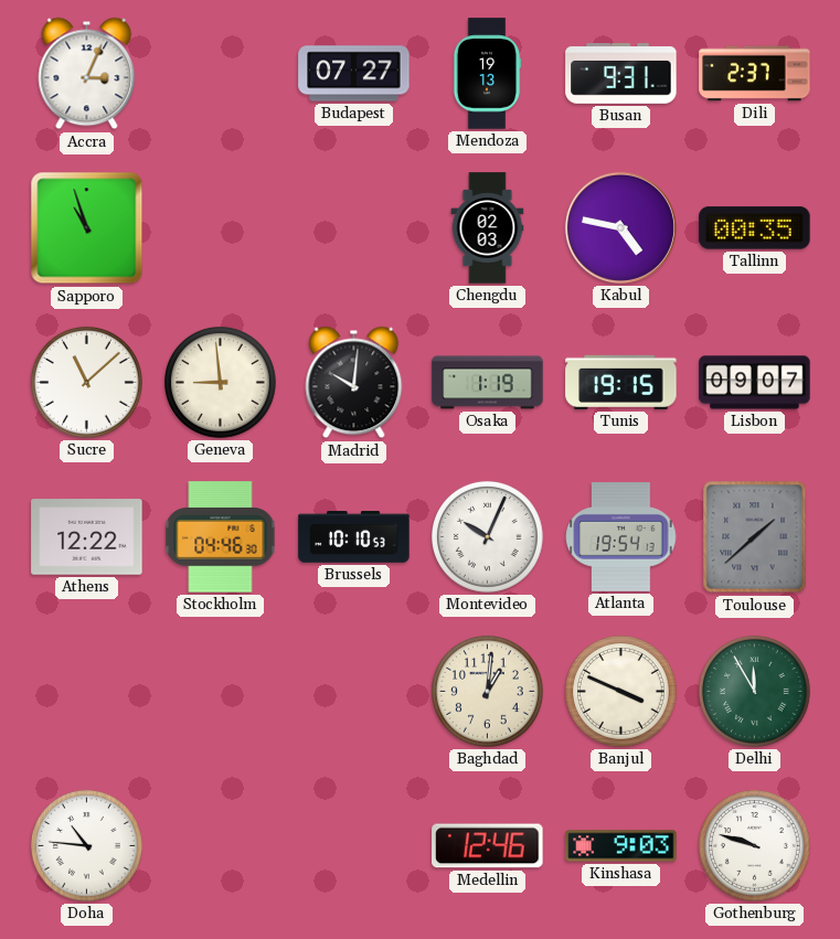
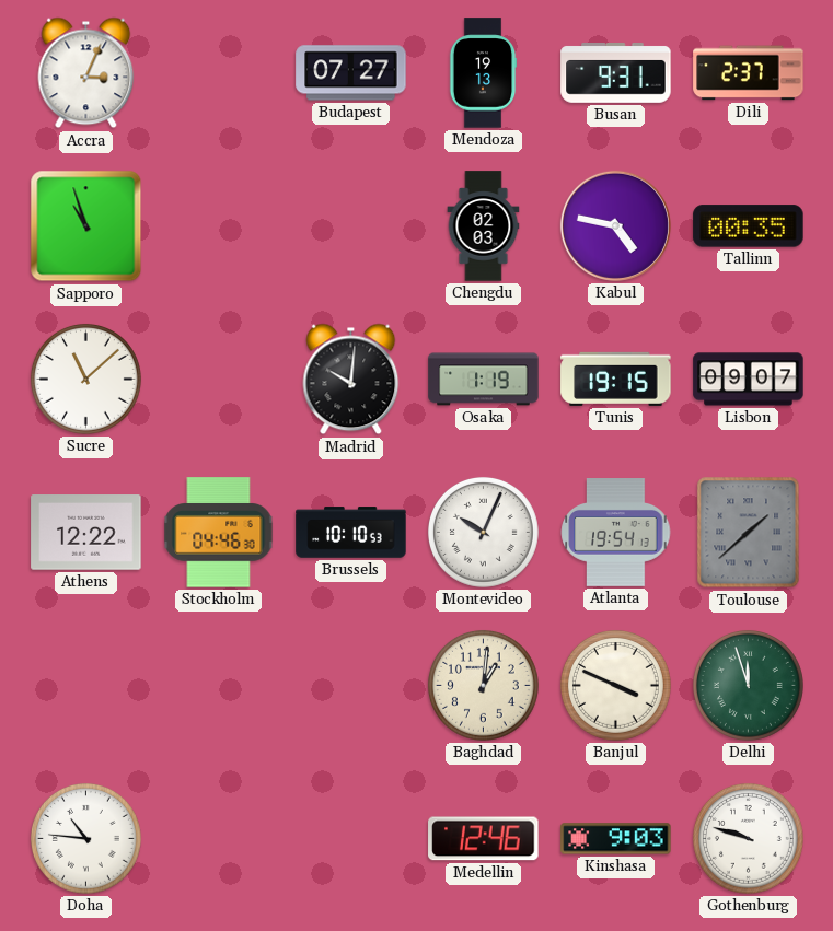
Geneva: 8:59 -> none
Delhi: 11:55 -> 11:57
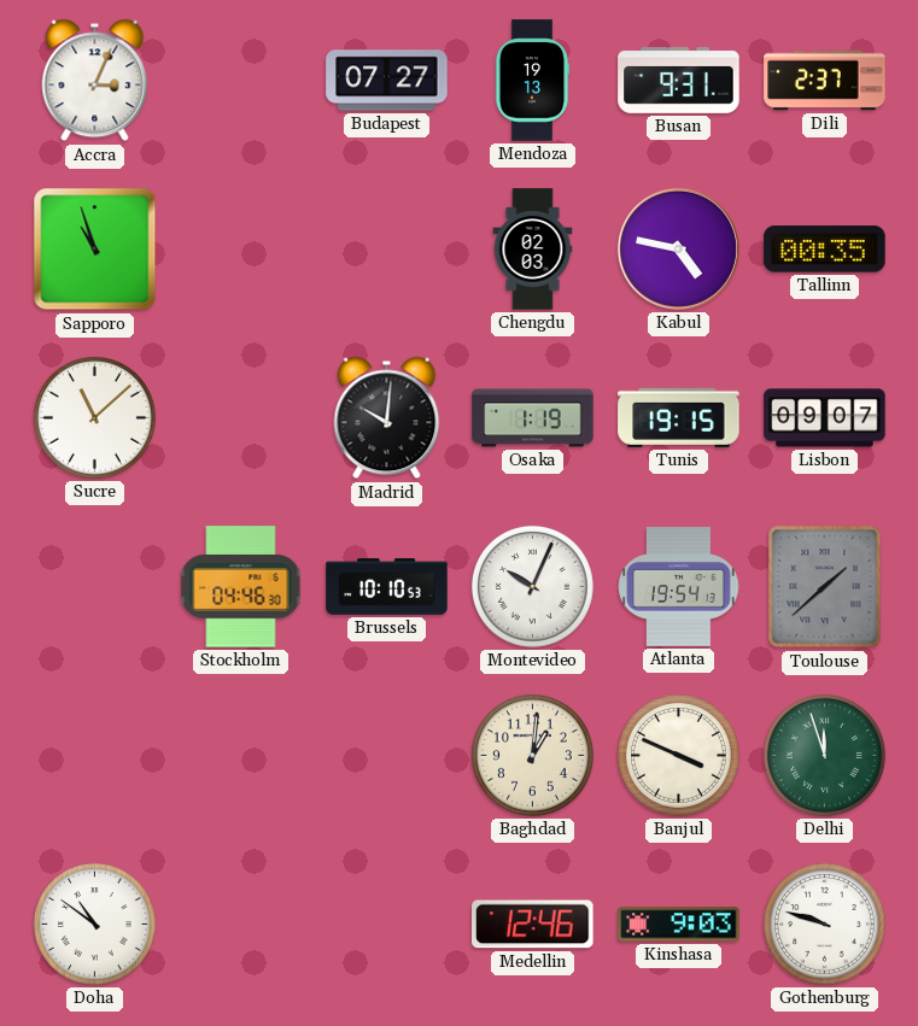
Athens: 12:22 -> none
Doha: 10:46 -> 10:51
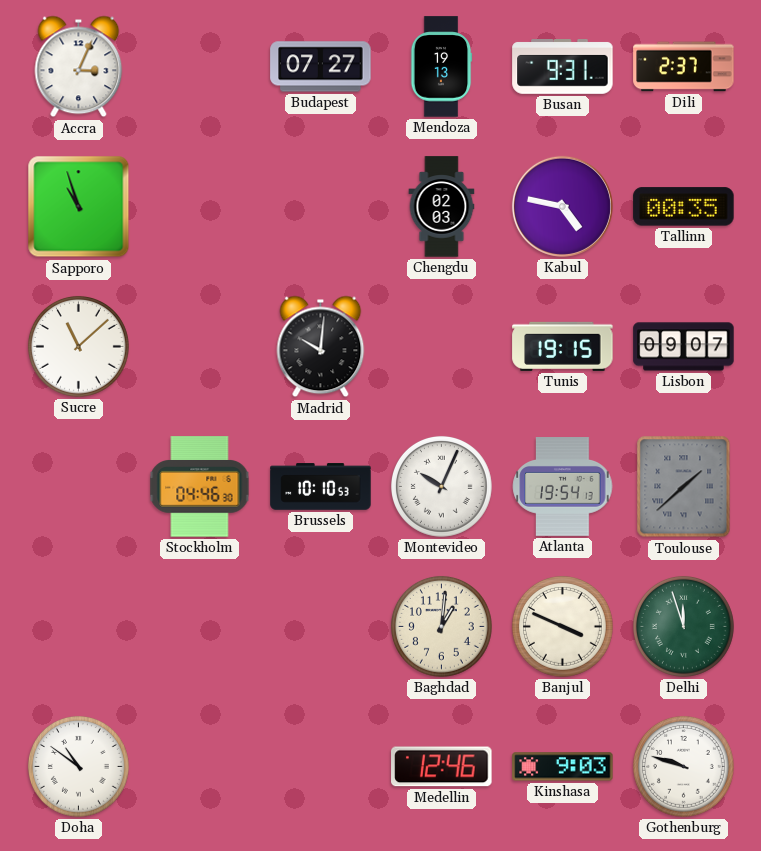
Osaka: 1:19 -> none
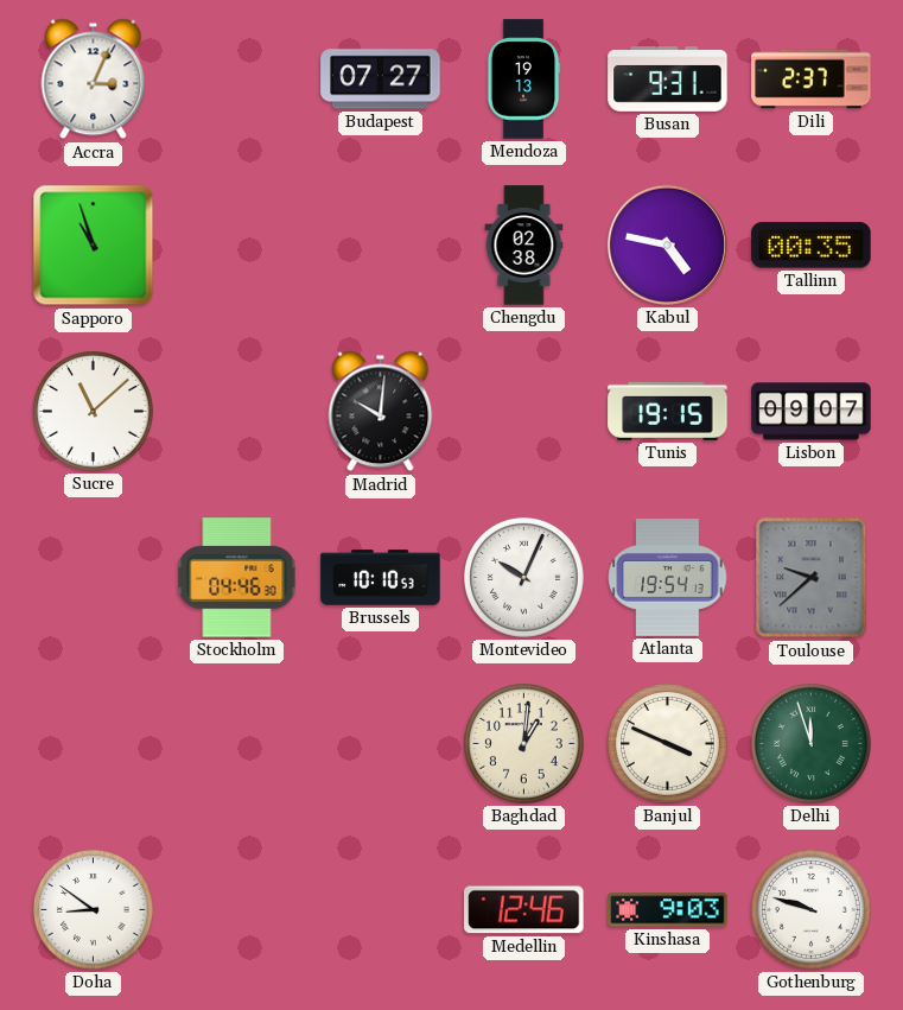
Chengdu: 02:03 -> 02:38
Toulouse: 1:38 -> 9:38
Doha: 10:51 -> 8:51
